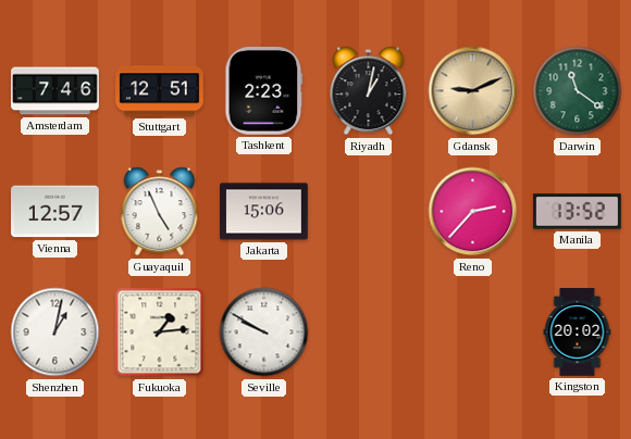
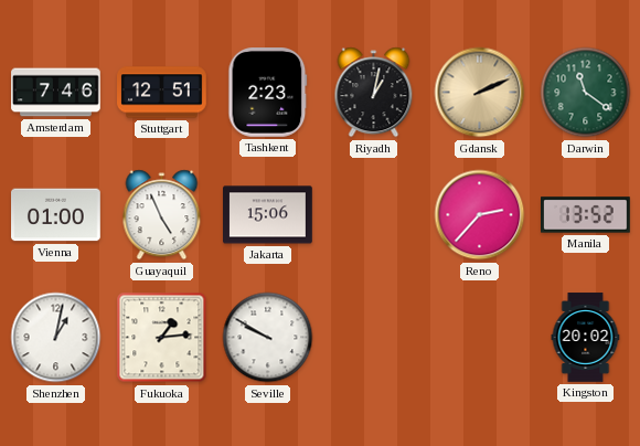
Gdansk: 9:11 -> 2:11
Vienna: 12:57 -> 01:00
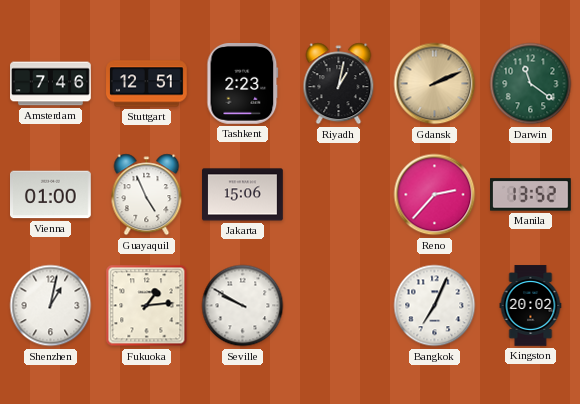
Bangkok: none -> 7:04
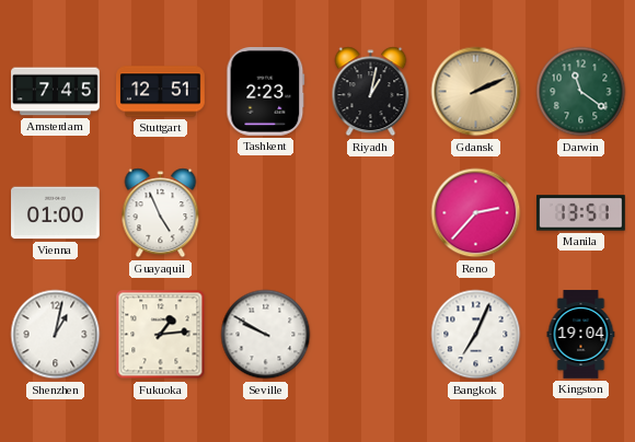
Amsterdam: 7:46 -> 7:45
Jakarta: 15:06 -> none
Manila: 13:52 -> 13:51
Kingston: 20:02 -> 19:04
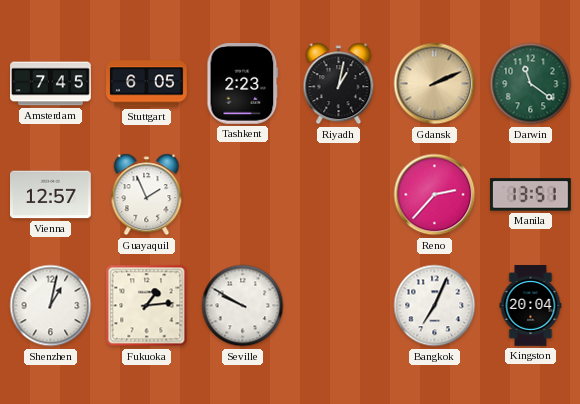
Stuttgart: 12:51 -> 6:05
Vienna: 01:00 -> 12:57
Guayaquil: 4:56 -> 1:56
Kingston: 19:04 -> 20:04
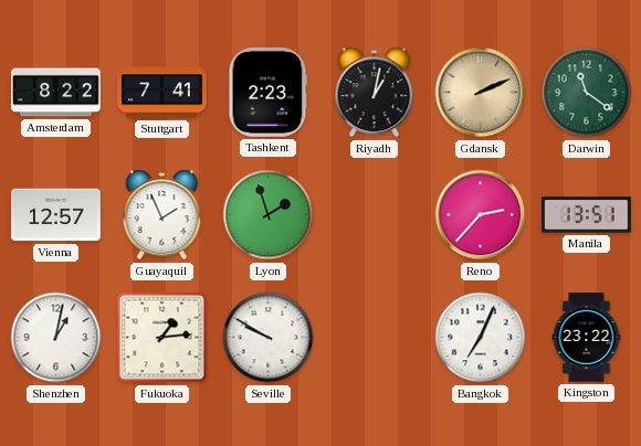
Amsterdam: 7:45 -> 8:22
Stuttgart: 6:05 -> 7:41
Lyon: none -> 1:57
Kingston: 20:04 -> 23:22
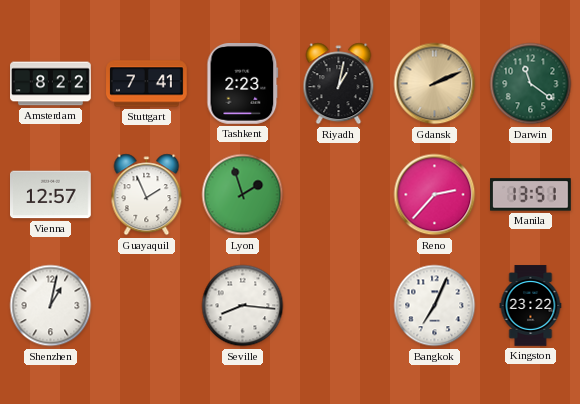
Fukuoka: 1:14 -> none
Seville: 9:50 -> 8:16
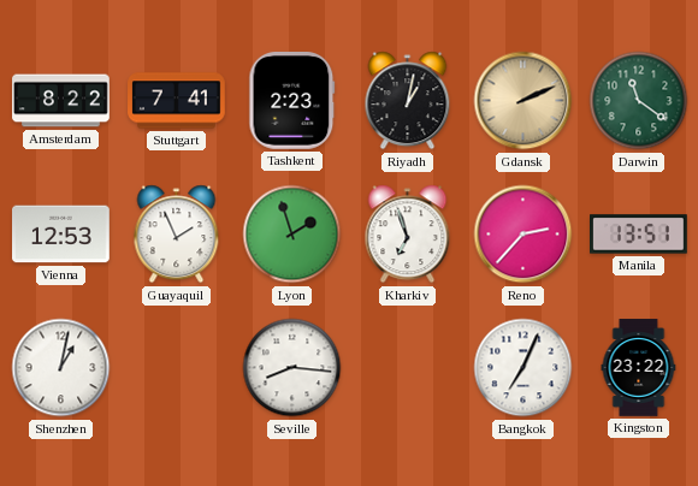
Vienna: 12:57 -> 12:53
Kharkiv: none -> 6:57
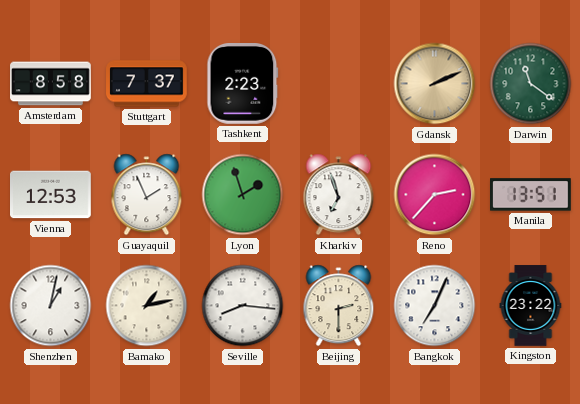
Amsterdam: 8:22 -> 8:58
Stuttgart: 7:41 -> 7:37
Riyadh: 1:02 -> none
Bamako: none -> 1:13
Beijing: none -> 2:30
